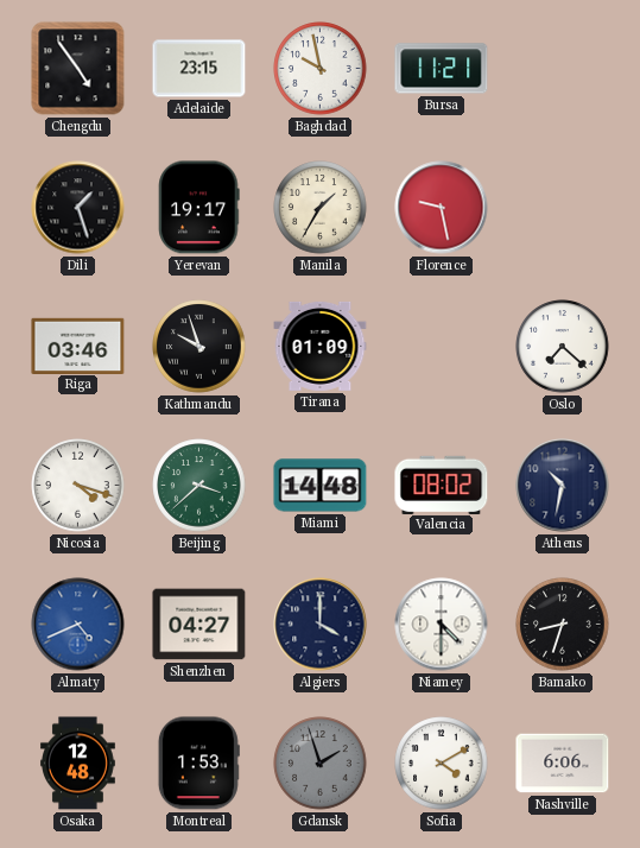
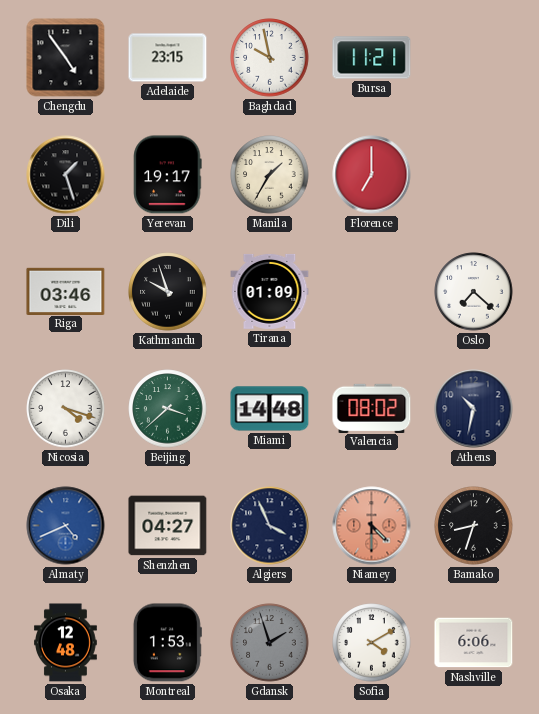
Florence: 9:28 -> 7:00
Algiers: 4:00 -> 3:56
Niamey dial: white -> salmon
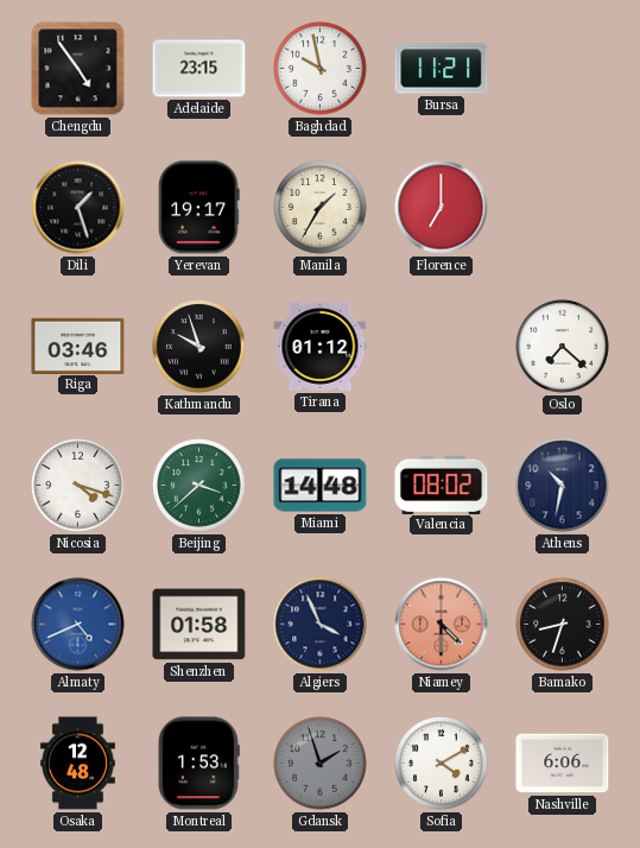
Tirana: 01:09 -> 01:12
Shenzhen: 04:27 -> 01:58
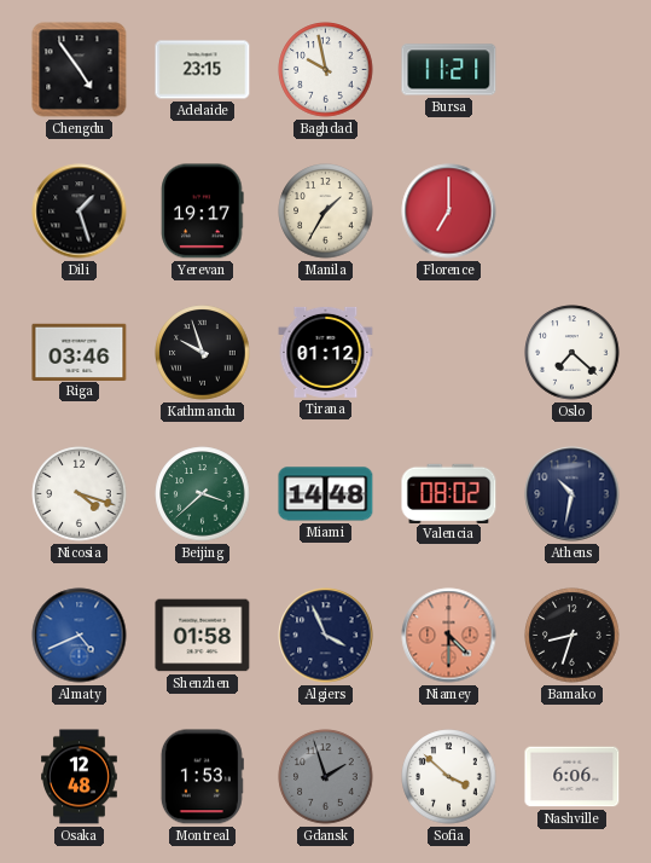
Sofia: 4:10 -> 3:52
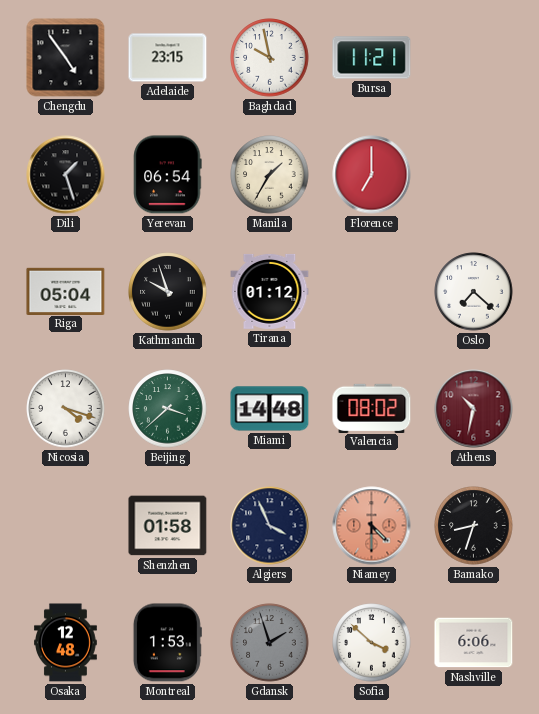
Yerevan: 19:17 -> 06:54
Riga: 03:46 -> 05:04
Athens dial: navy -> burgundy
Almaty: 4:41 -> none
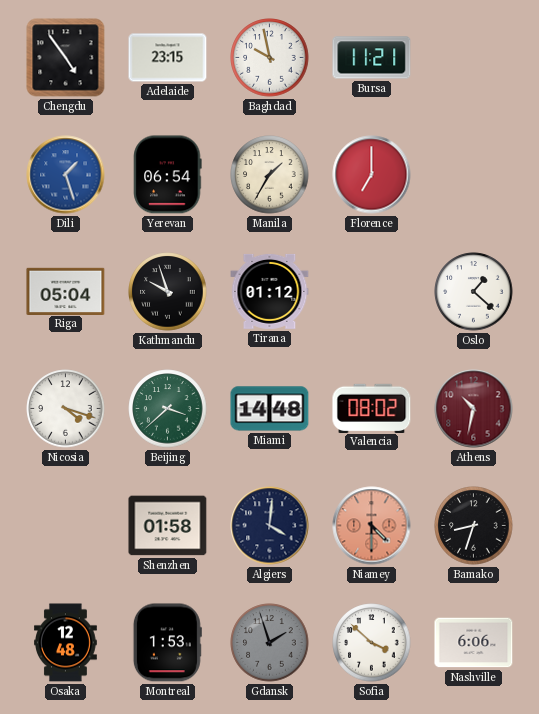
Dili dial: black -> blue
Oslo: 7:22 -> 1:22
Algiers: 3:56 -> 4:01
